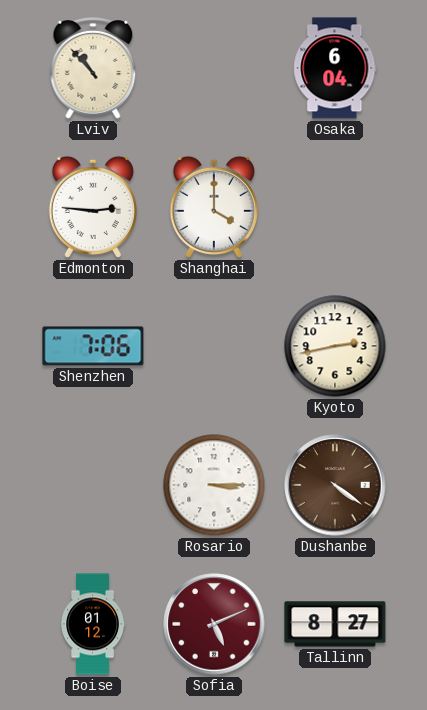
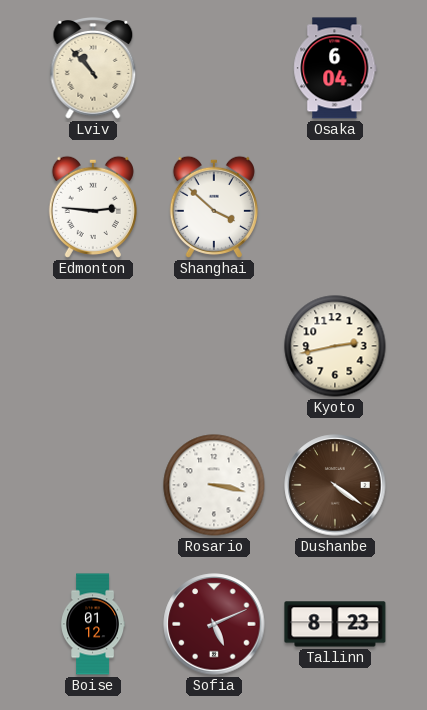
Shanghai: 4:00 -> 3:52
Shenzhen: 7:06 -> none
Rosario: 3:15 -> 3:17
Tallinn: 8:27 -> 8:23
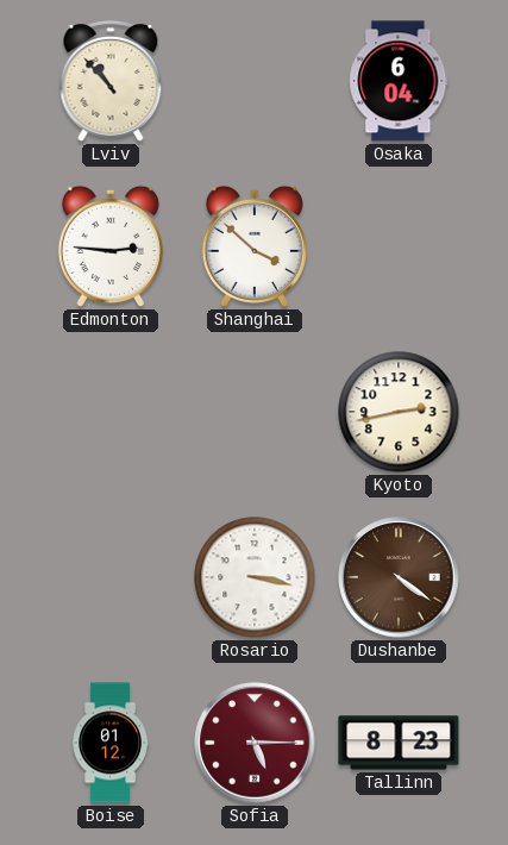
Sofia: 5:11 -> 5:15
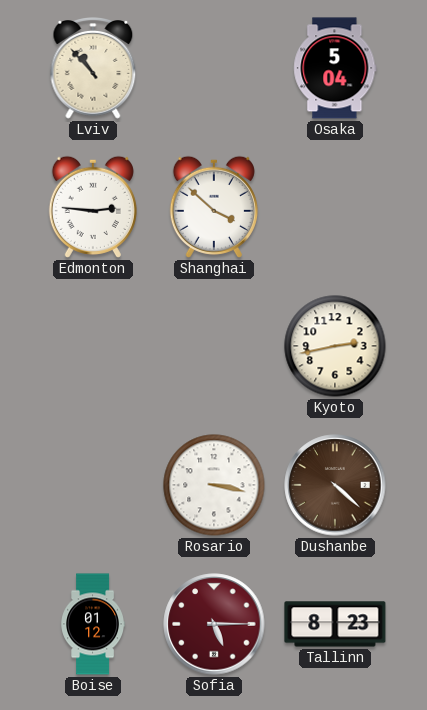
Osaka: 6:04 -> 5:04
Dushanbe: 4:21 -> 4:22
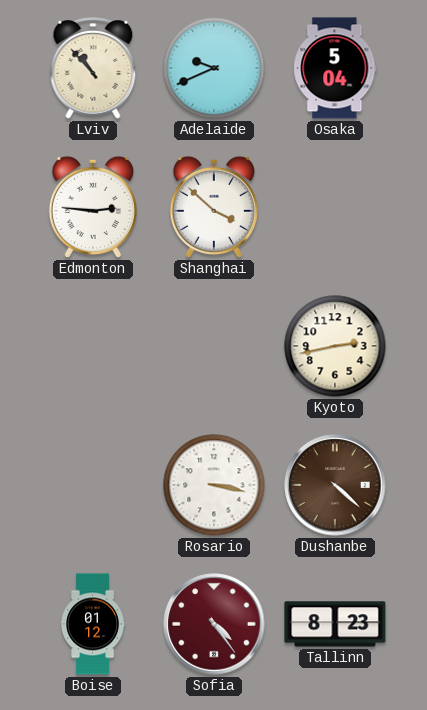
Adelaide: none -> 9:41
Sofia: 5:15 -> 4:24
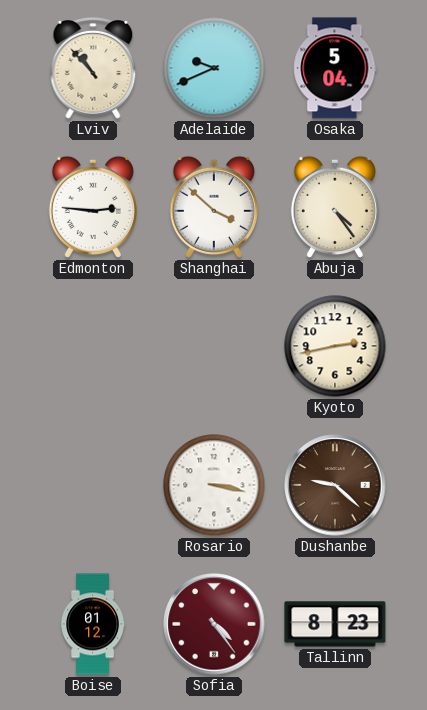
Abuja: none -> 4:24
Dushanbe: 4:22 -> 9:22
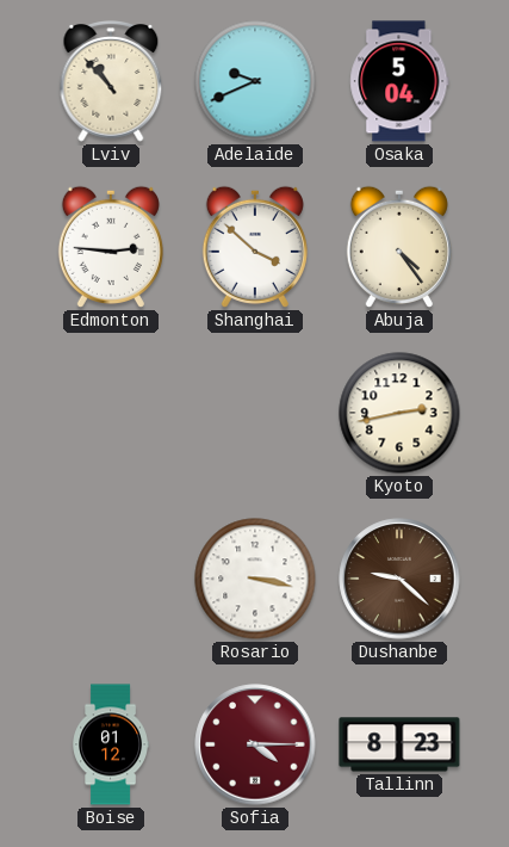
Sofia: 4:24 -> 4:15
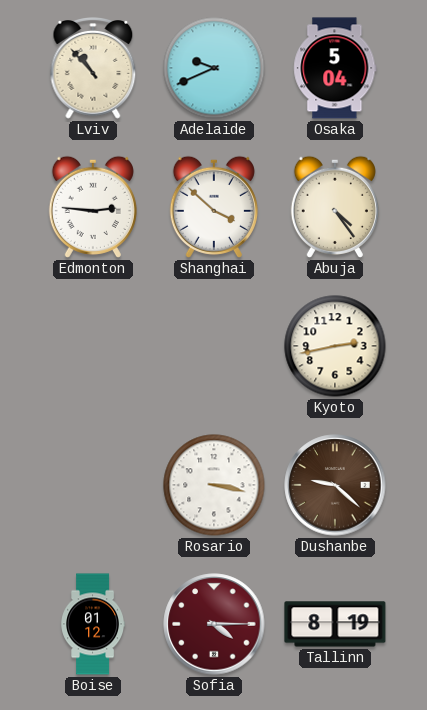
Tallinn: 8:23 -> 8:19
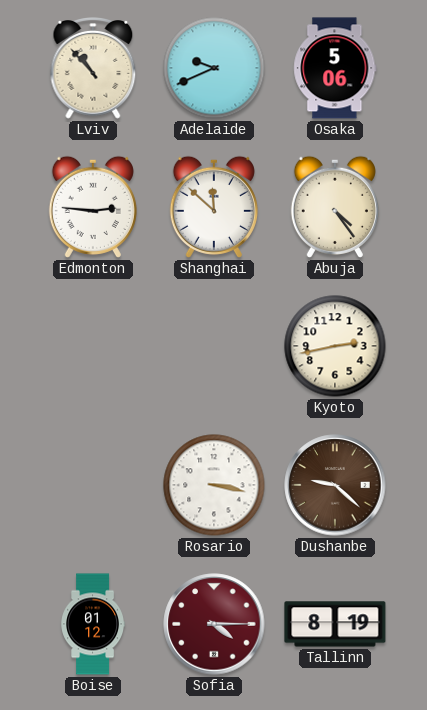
Osaka: 5:04 -> 5:06
Shanghai: 3:52 -> 11:52
